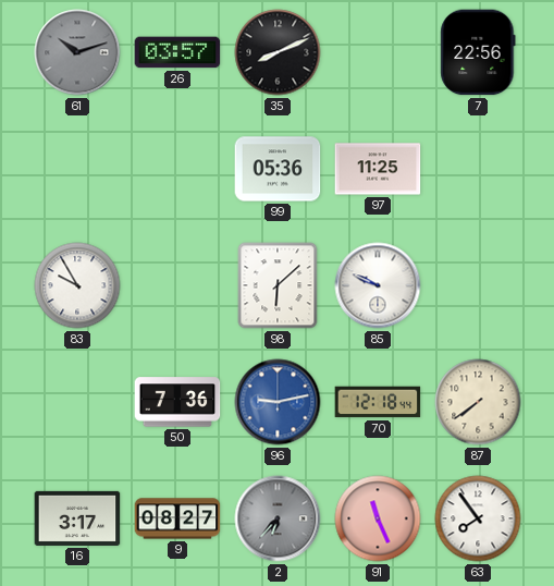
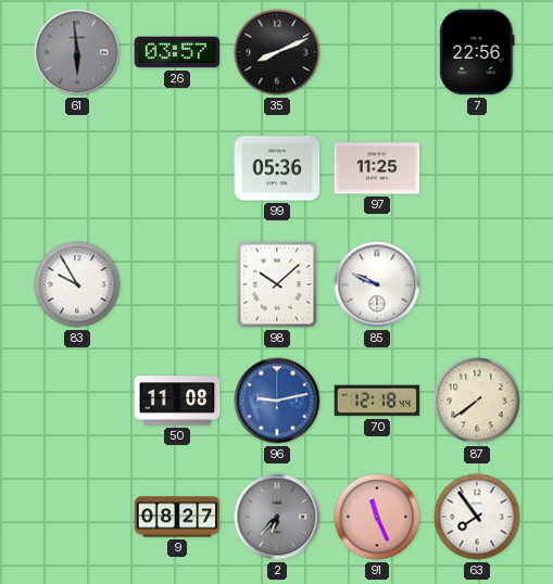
61: 10:12 -> 5:59
98: 6:08 -> 10:08
50: 7:36 -> 11:08
16: 3:17 -> none
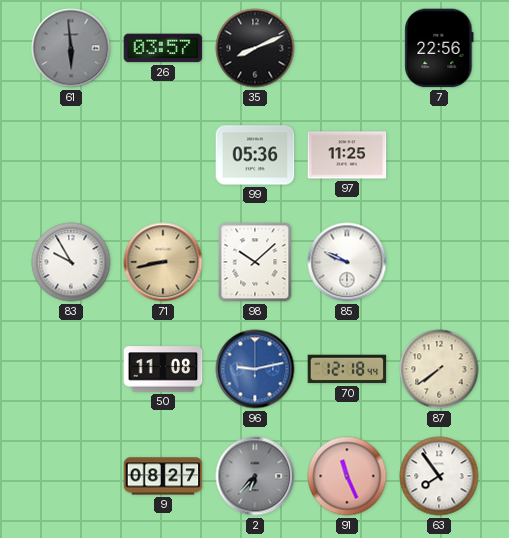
71: none -> 8:43
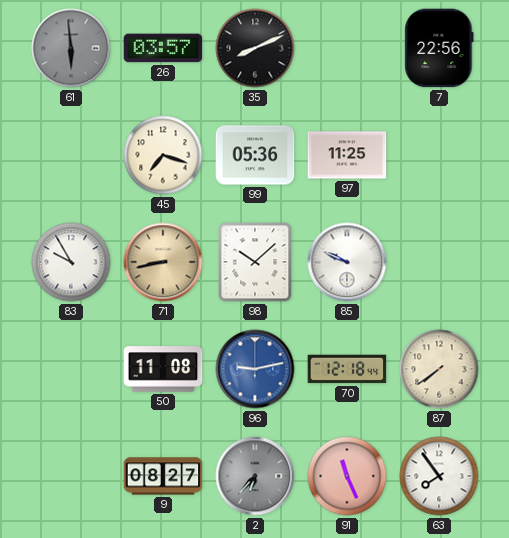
45: none -> 7:18
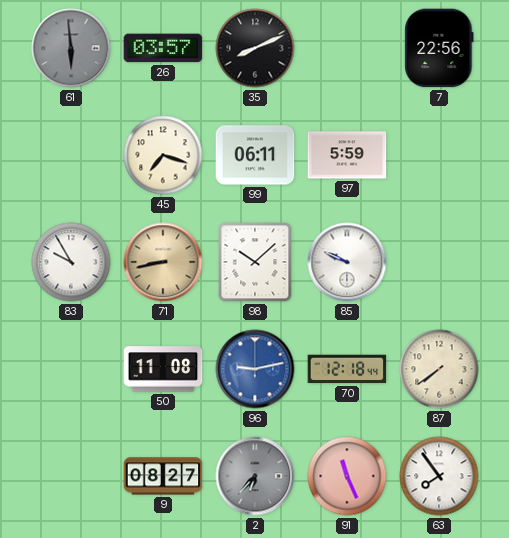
99: 05:36 -> 06:11
97: 11:25 -> 5:59
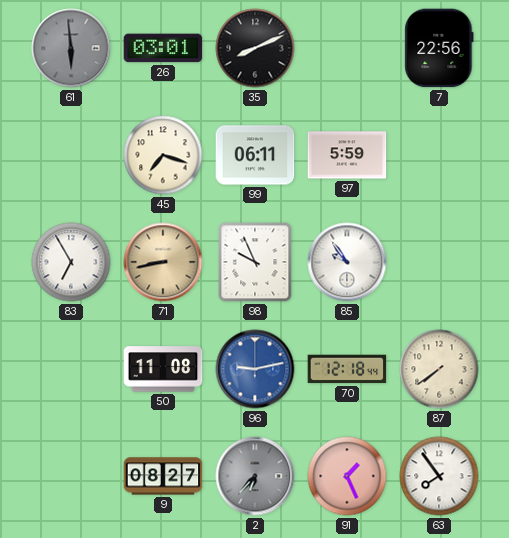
26: 03:57 -> 03:01
83: 9:55 -> 6:55
98: 10:08 -> 9:56
85: 9:49 -> 9:54
91: 11:26 -> 1:26
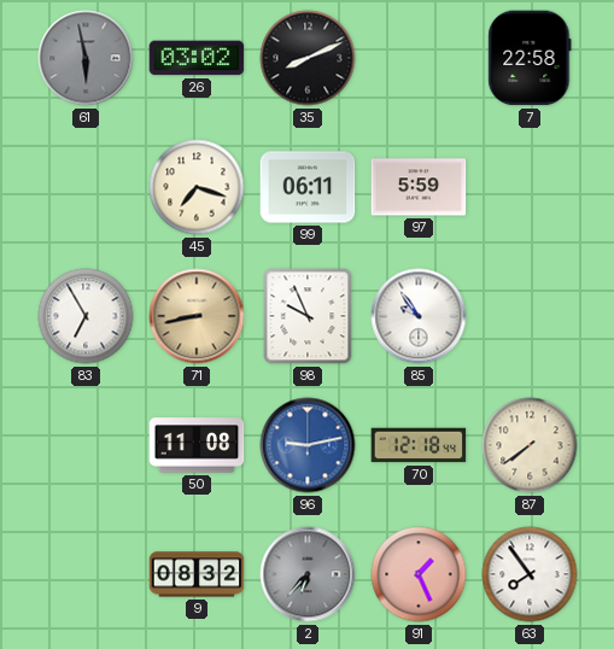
61: 5:59 -> 5:58
26: 03:01 -> 03:02
7: 22:56 -> 22:58
9: 08:27 -> 08:32
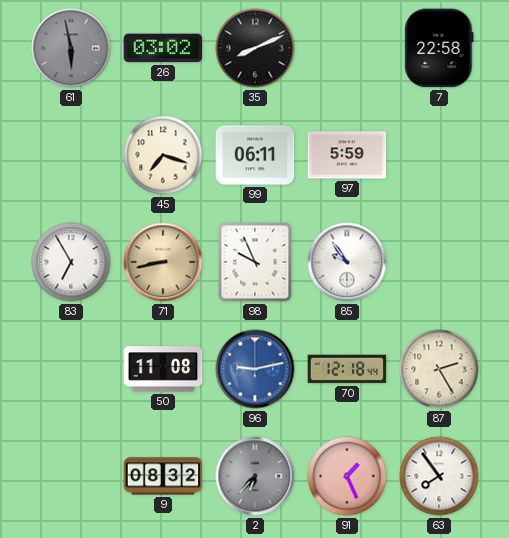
87: 7:39 -> 2:25
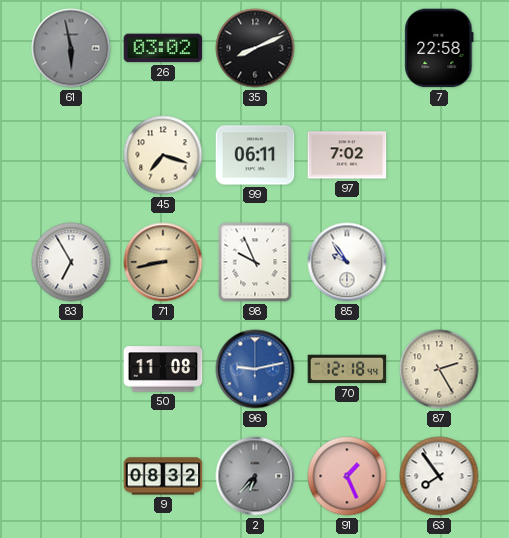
97: 5:59 -> 7:02
